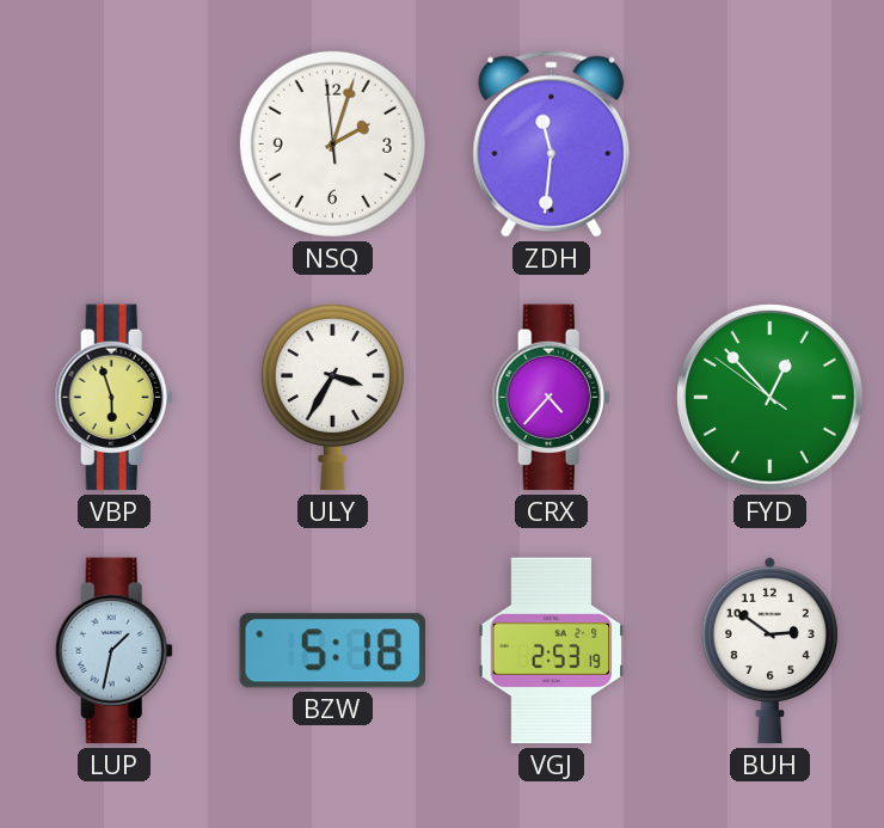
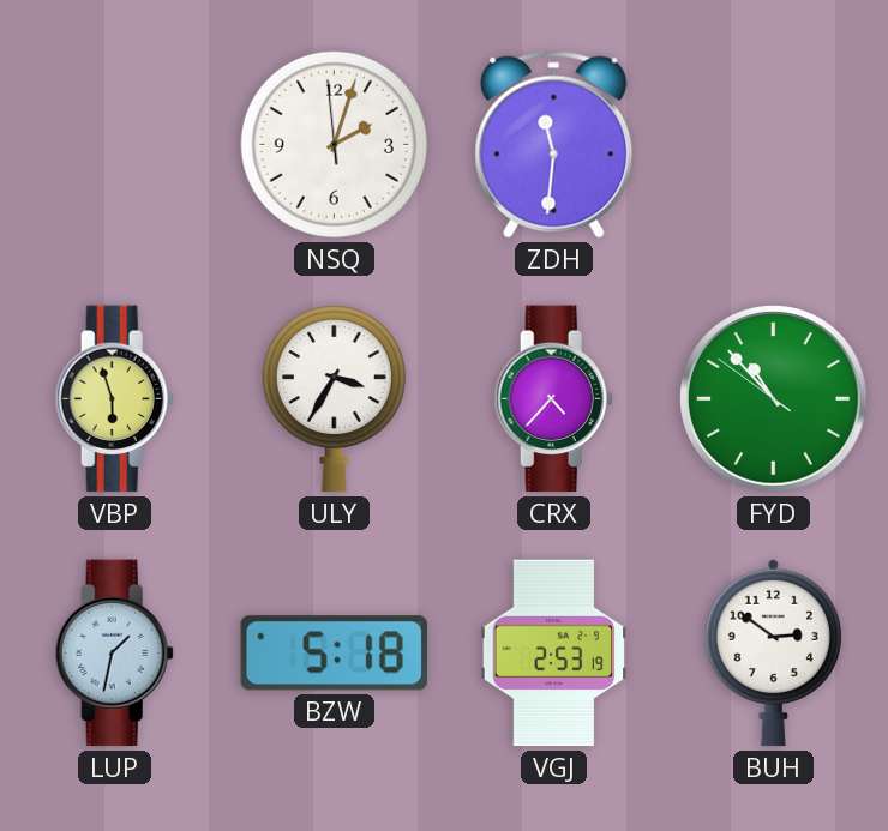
FYD: 12:52 -> 10:52
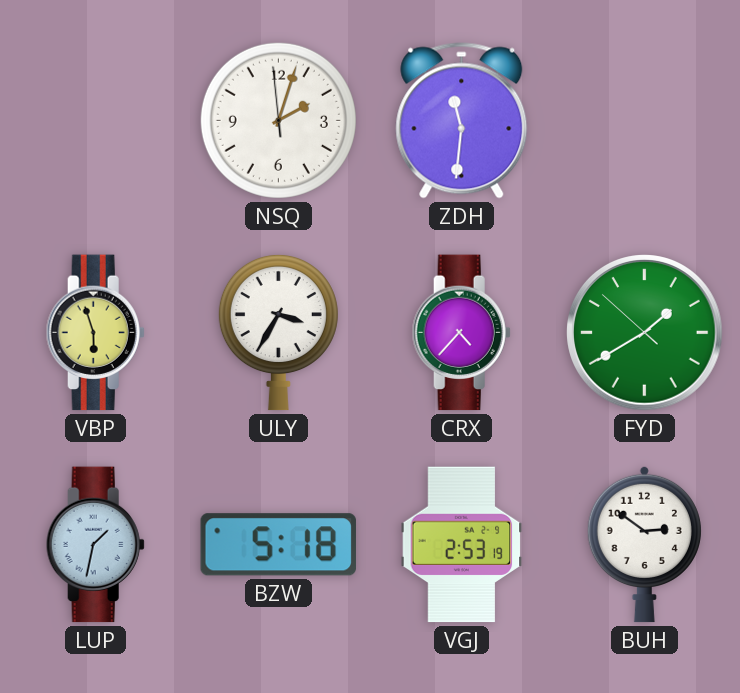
FYD: 10:52 -> 1:39
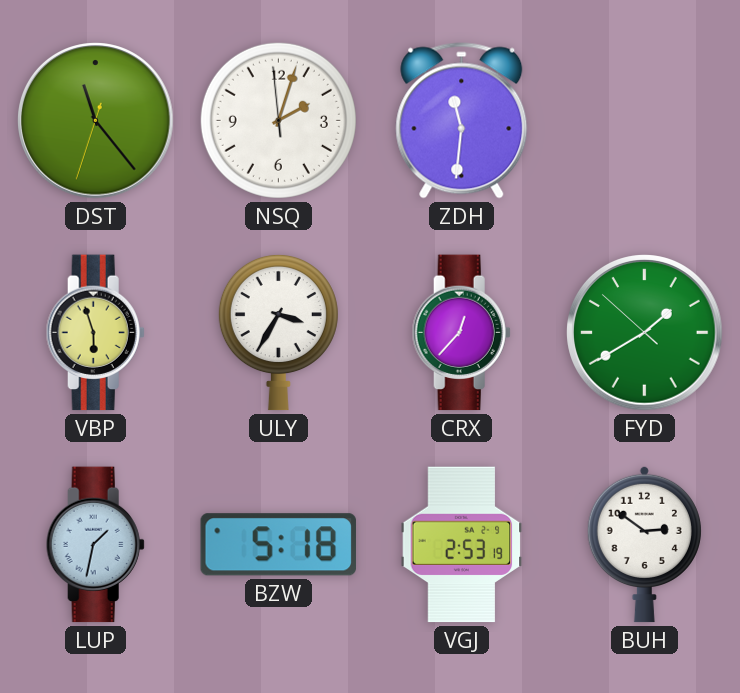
DST: none -> 11:23
CRX: 4:37 -> 12:37
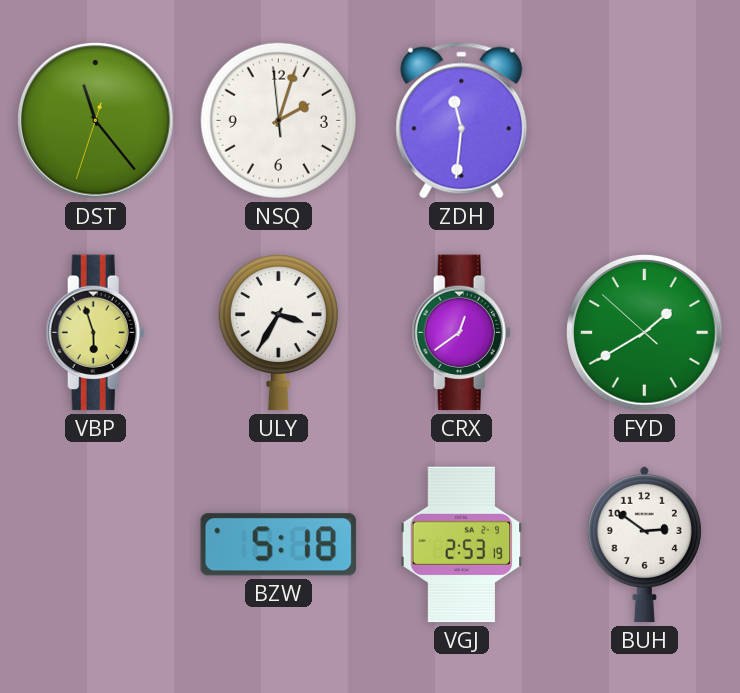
CRX: 12:37 -> 12:39
LUP: 1:32 -> none
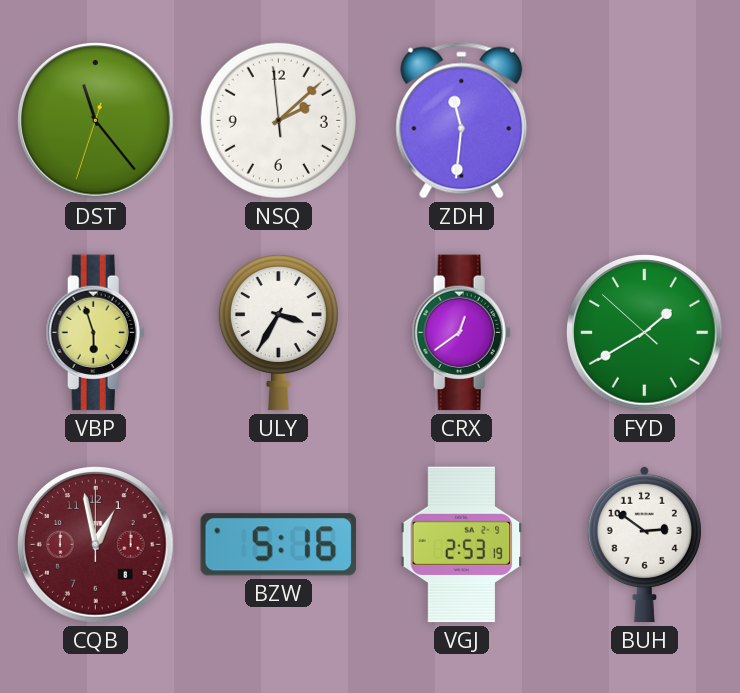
NSQ: 2:02 -> 2:07
CQB: none -> 12:58
BZW: 5:18 -> 5:16
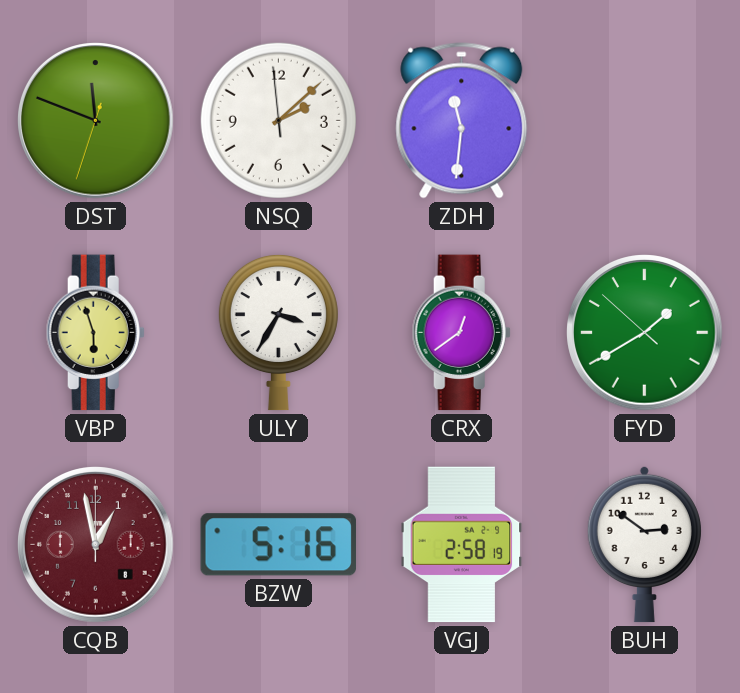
DST: 11:23 -> 11:48
VGJ: 2:53 -> 2:58
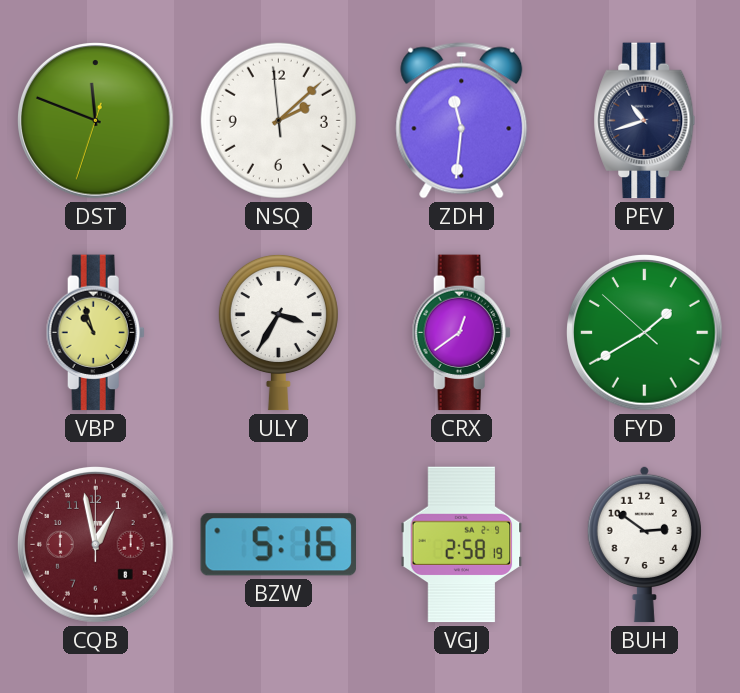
PEV: none -> 10:42
VBP: 5:57 -> 10:57
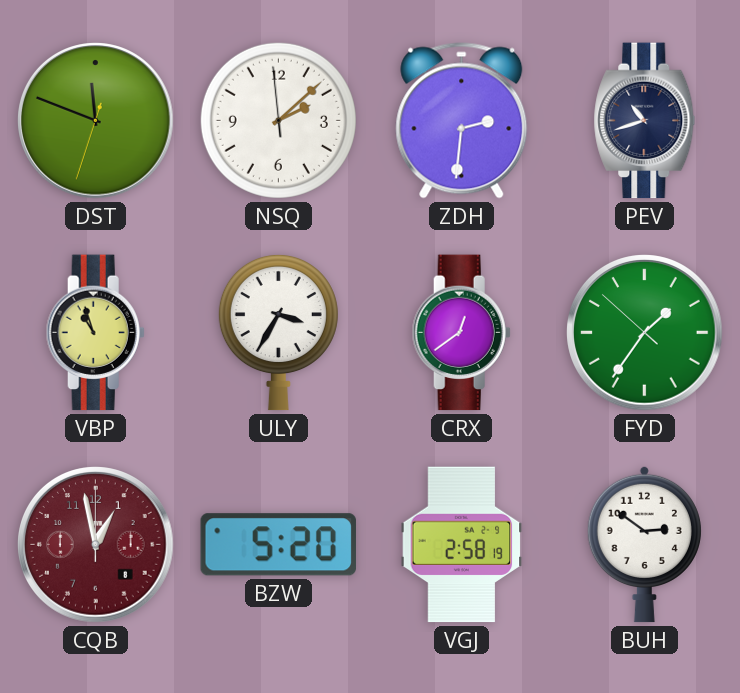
ZDH: 11:31 -> 2:31
FYD: 1:39 -> 1:35
BZW: 5:16 -> 5:20
